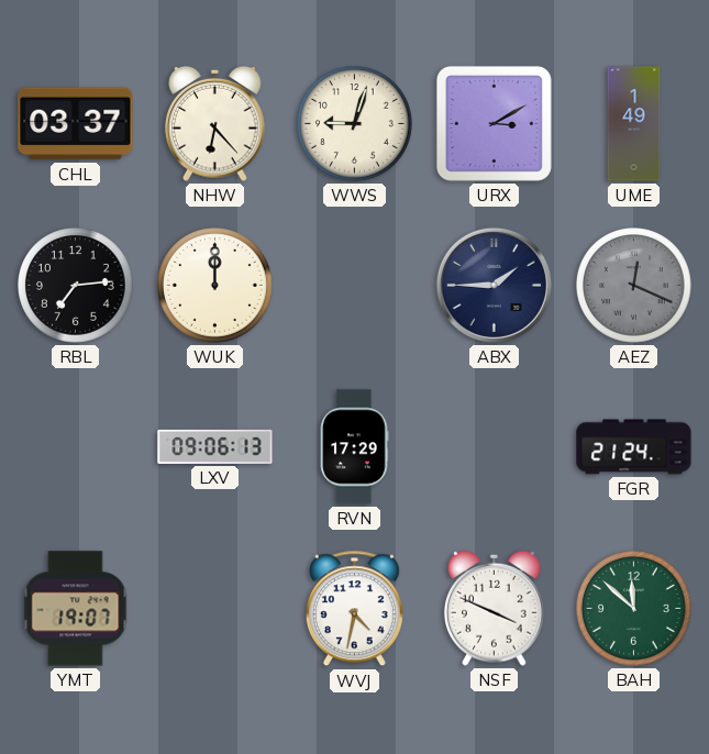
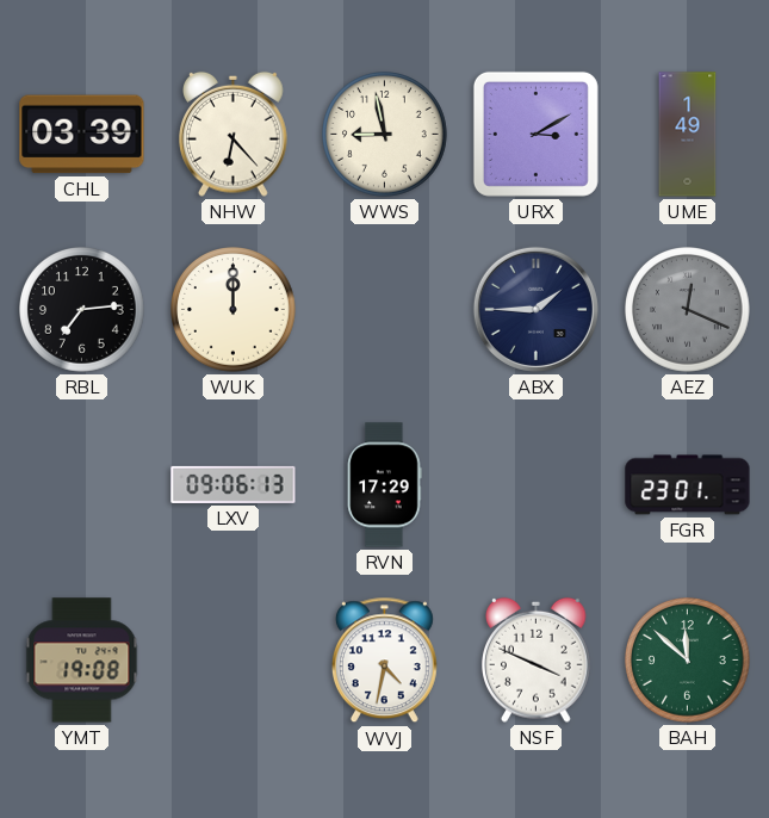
CHL: 03:37 -> 03:39
WWS: 9:03 -> 8:58
FGR: 21:24 -> 23:01
YMT: 19:07 -> 19:08
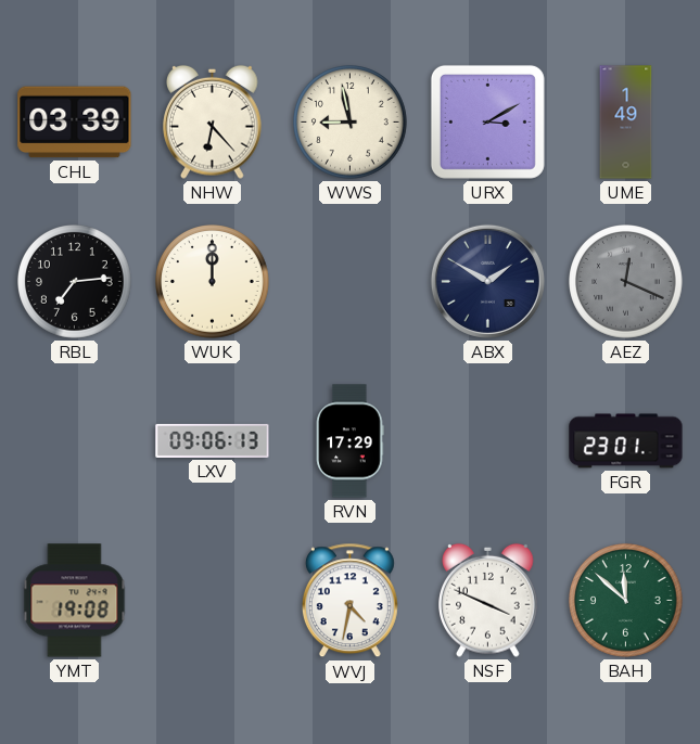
ABX: 1:45 -> 1:50
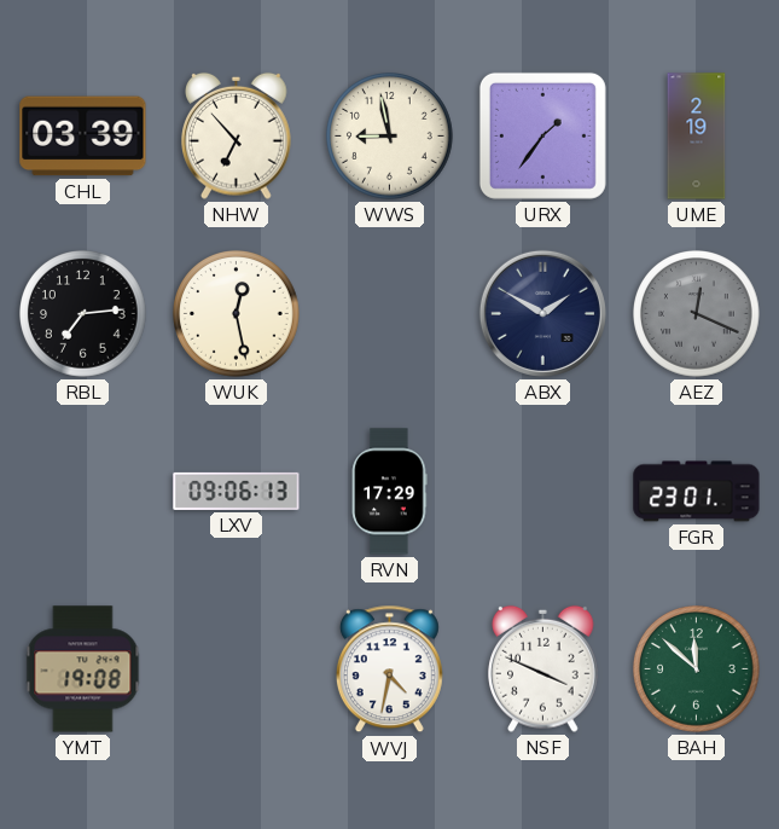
NHW: 6:23 -> 6:53
URX: 3:10 -> 1:36
UME: 1:49 -> 2:19
WUK: 12:00 -> 12:28
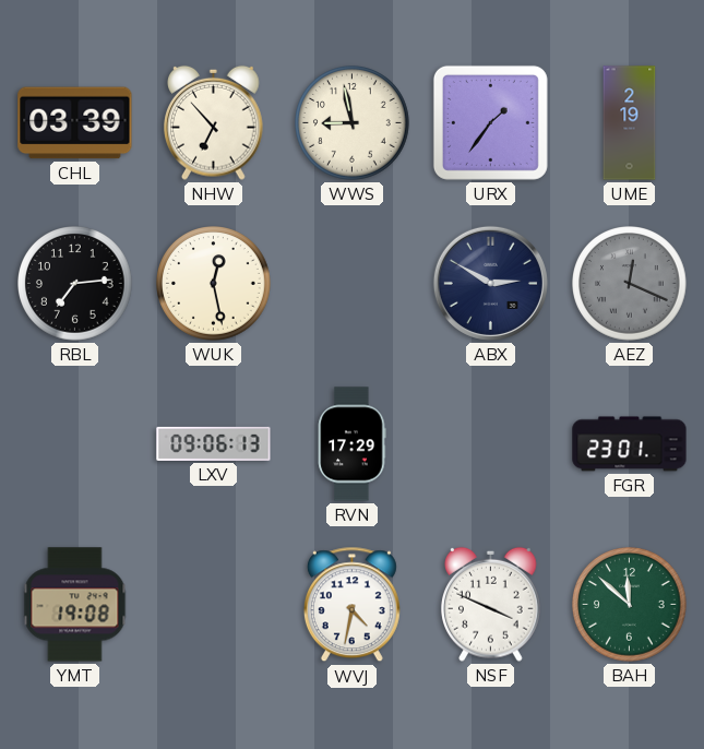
ABX: 1:50 -> 2:50
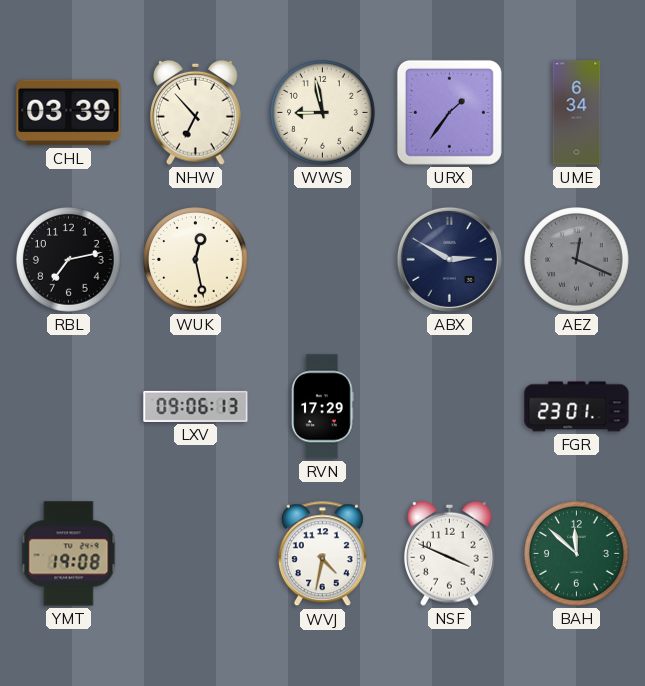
UME: 2:19 -> 6:34
RBL: 7:14 -> 7:13
